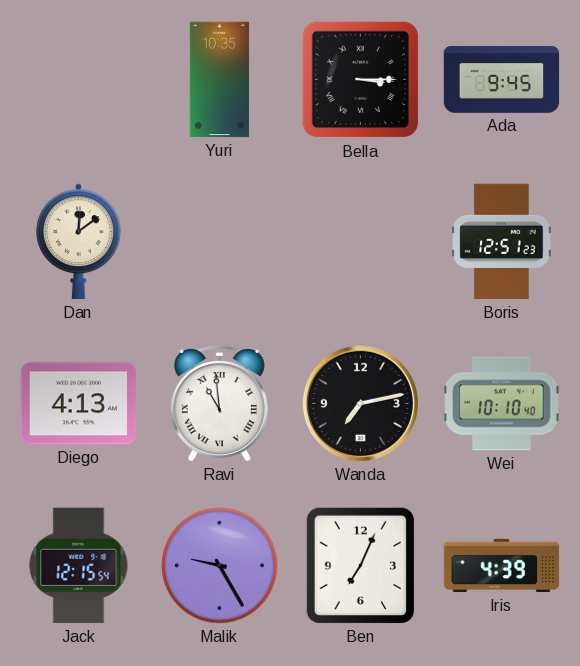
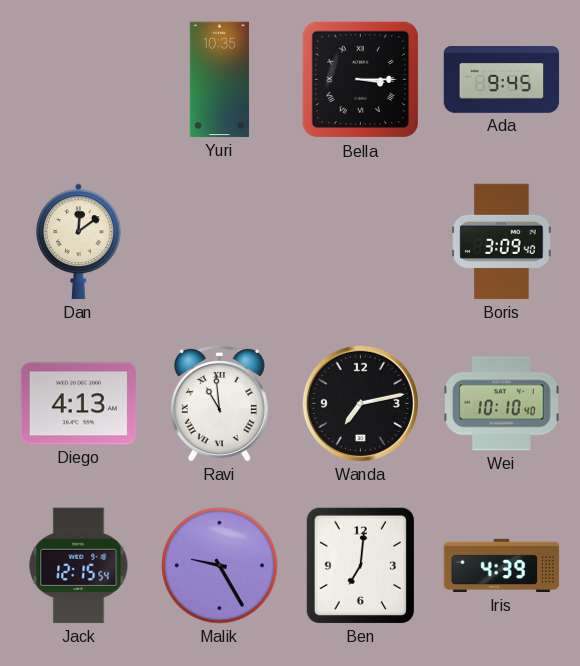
Boris: 12:51 -> 3:09
Ben: 7:04 -> 7:01
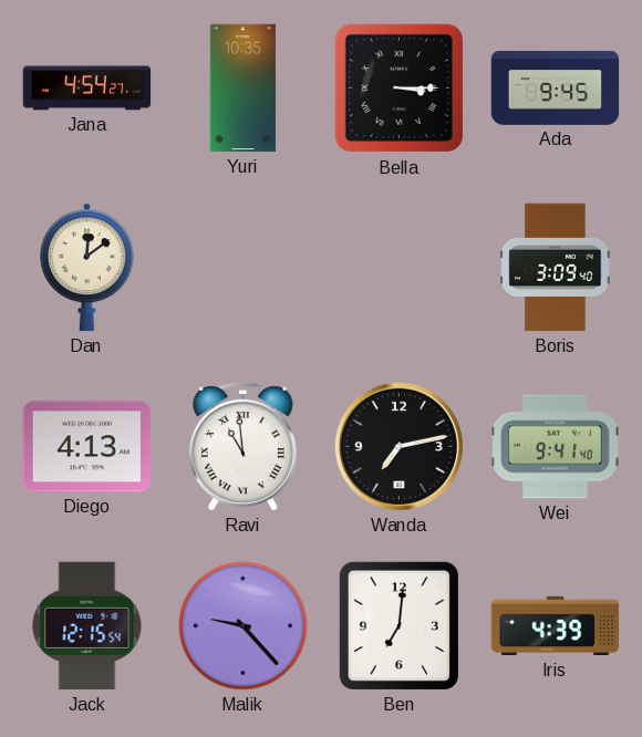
Jana: none -> 4:54
Wei: 10:10 -> 9:41
Malik: 9:25 -> 9:23
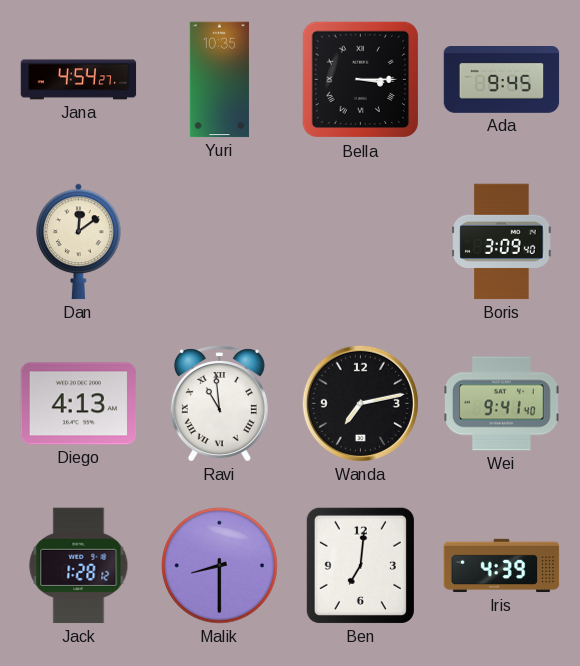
Jack: 12:15 -> 1:28
Malik: 9:23 -> 8:30
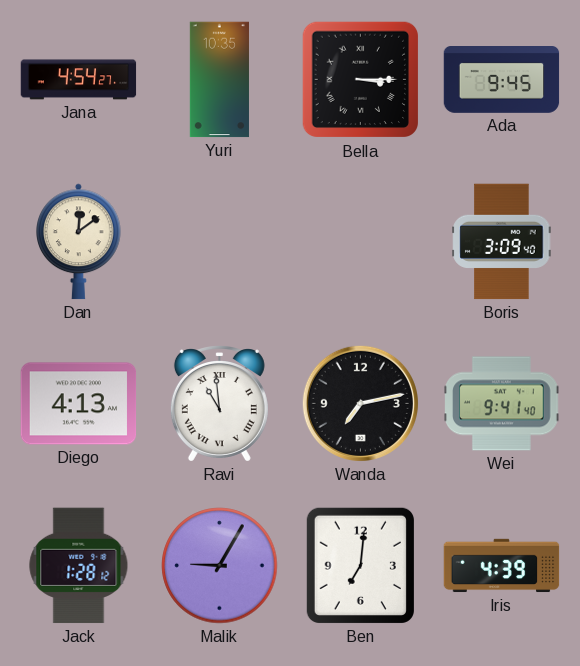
Malik: 8:30 -> 9:05
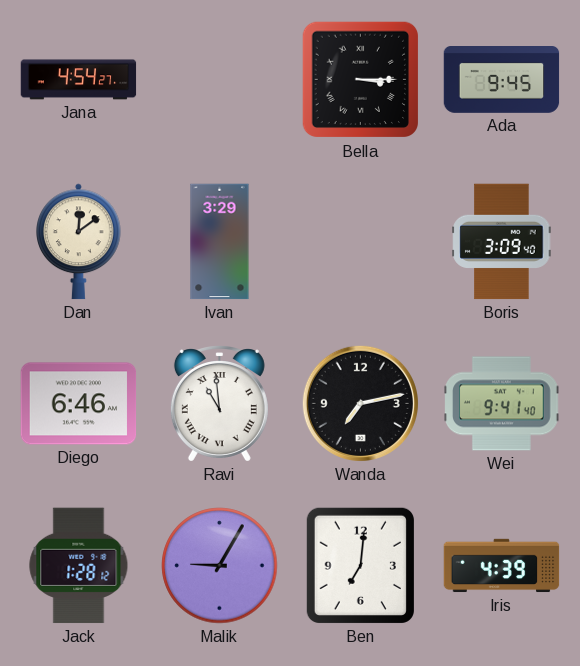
Yuri: 10:35 -> none
Ivan: none -> 3:29
Diego: 4:13 -> 6:46
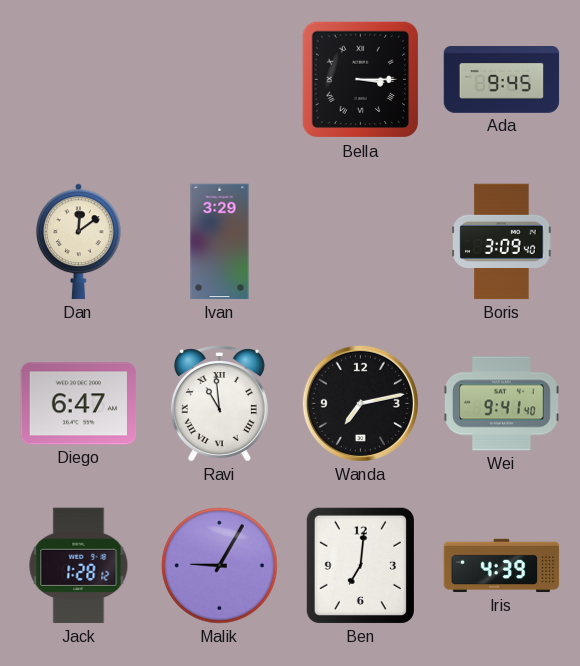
Jana: 4:54 -> none
Diego: 6:46 -> 6:47
